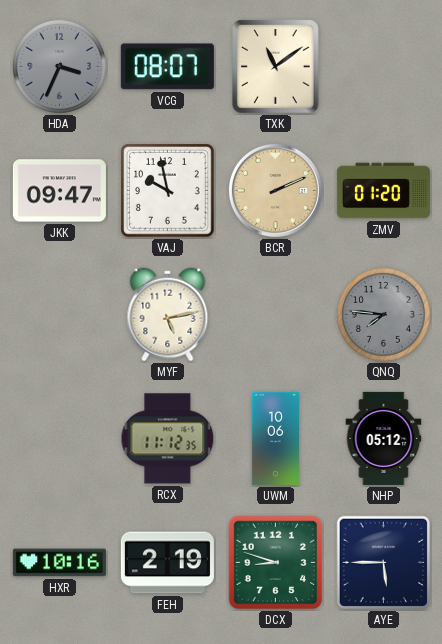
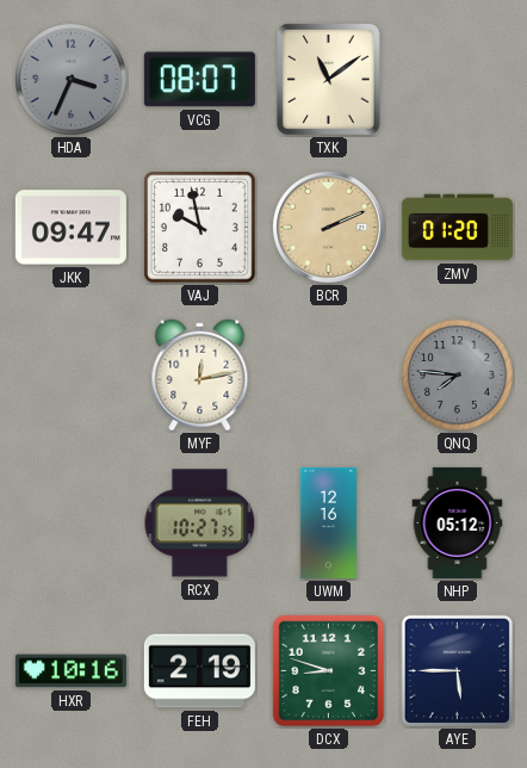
MYF: 5:13 -> 12:13
RCX: 11:12 -> 10:27
UWM: 10:06 -> 12:16
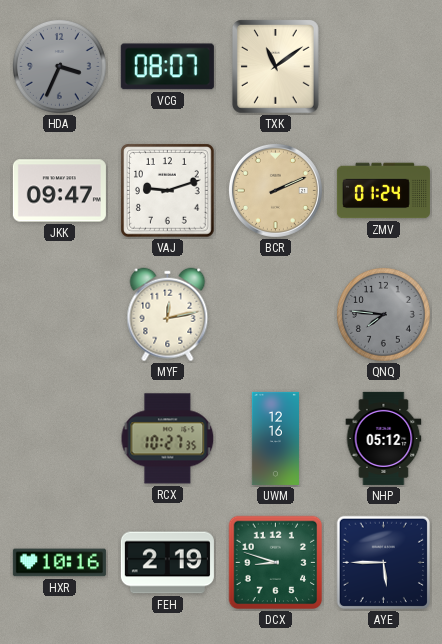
VAJ: 9:58 -> 9:12
ZMV: 01:20 -> 01:24
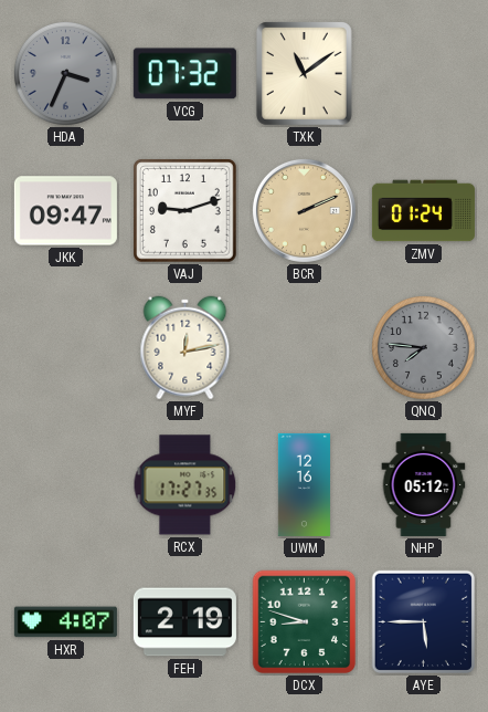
VCG: 08:07 -> 07:32
RCX: 10:27 -> 17:27
HXR: 10:16 -> 4:07
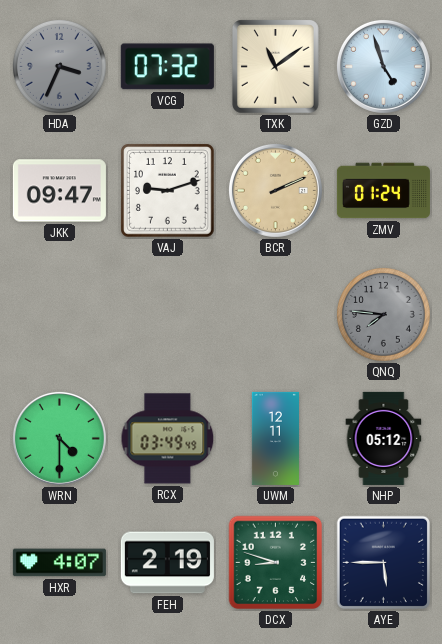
GZD: none -> 4:57
MYF: 12:13 -> none
WRN: none -> 4:30
RCX: 17:27 -> 03:49
UWM: 12:16 -> 12:11
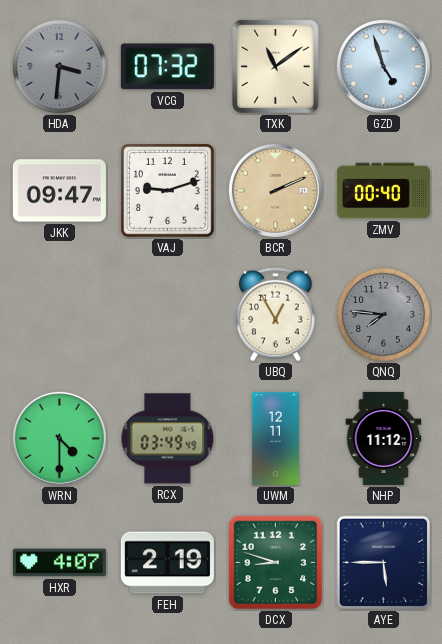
HDA: 3:34 -> 3:31
ZMV: 01:24 -> 00:40
UBQ: none -> 12:55
NHP: 05:12 -> 11:12
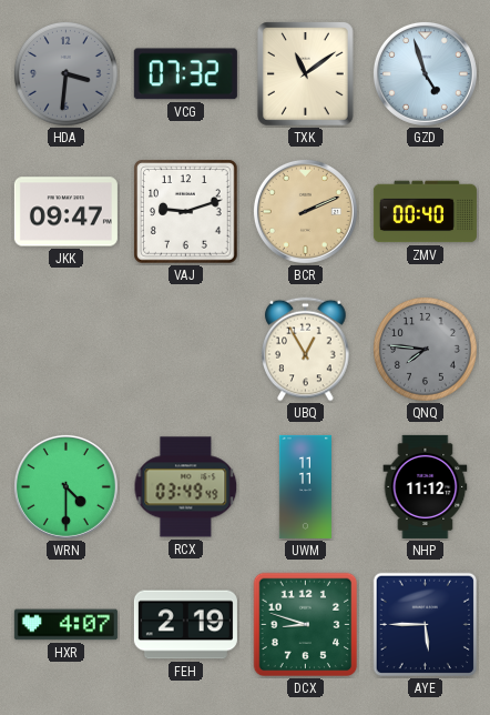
UWM: 12:11 -> 11:11
